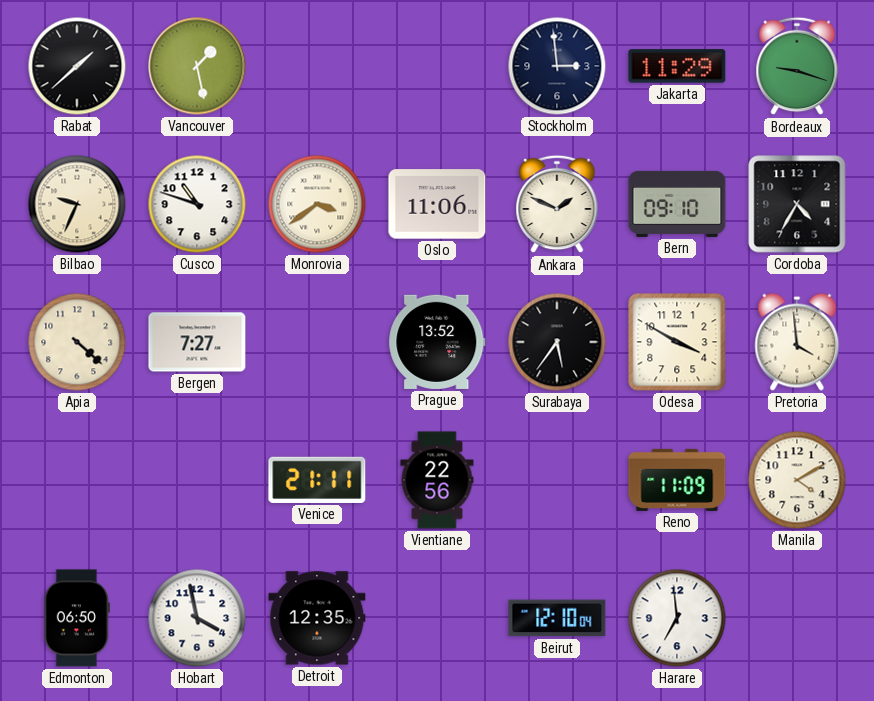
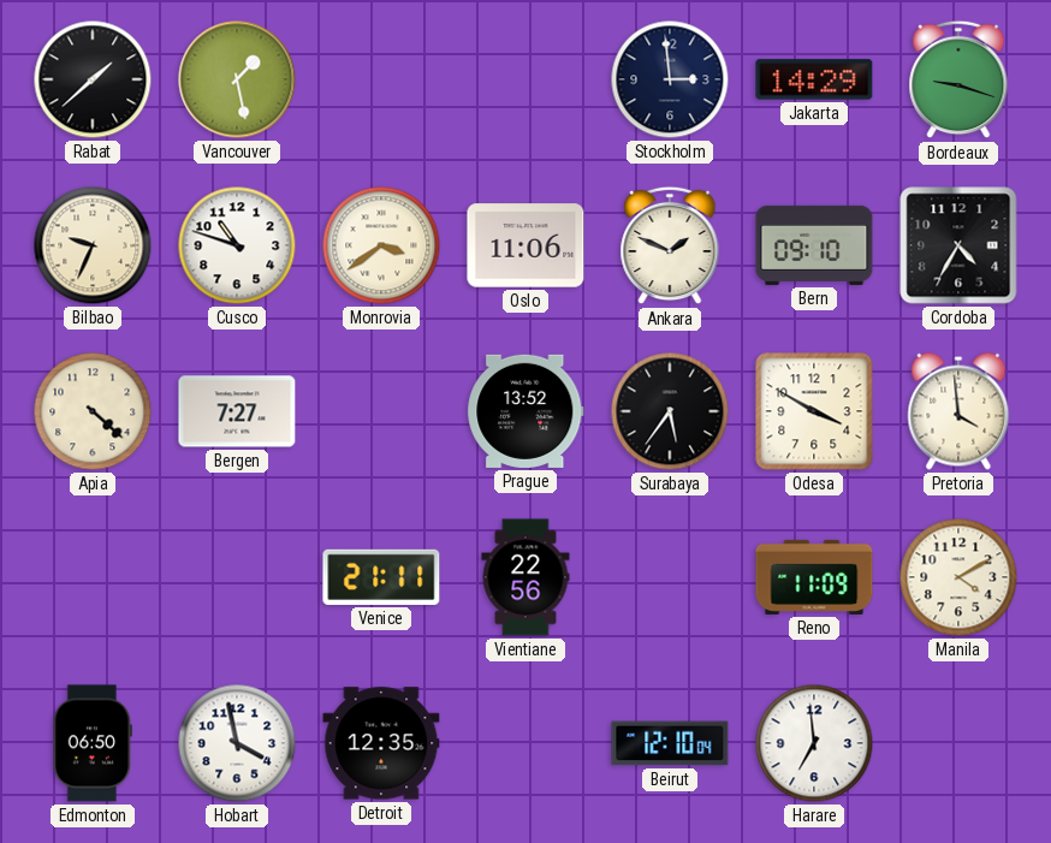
Jakarta: 11:29 -> 14:29
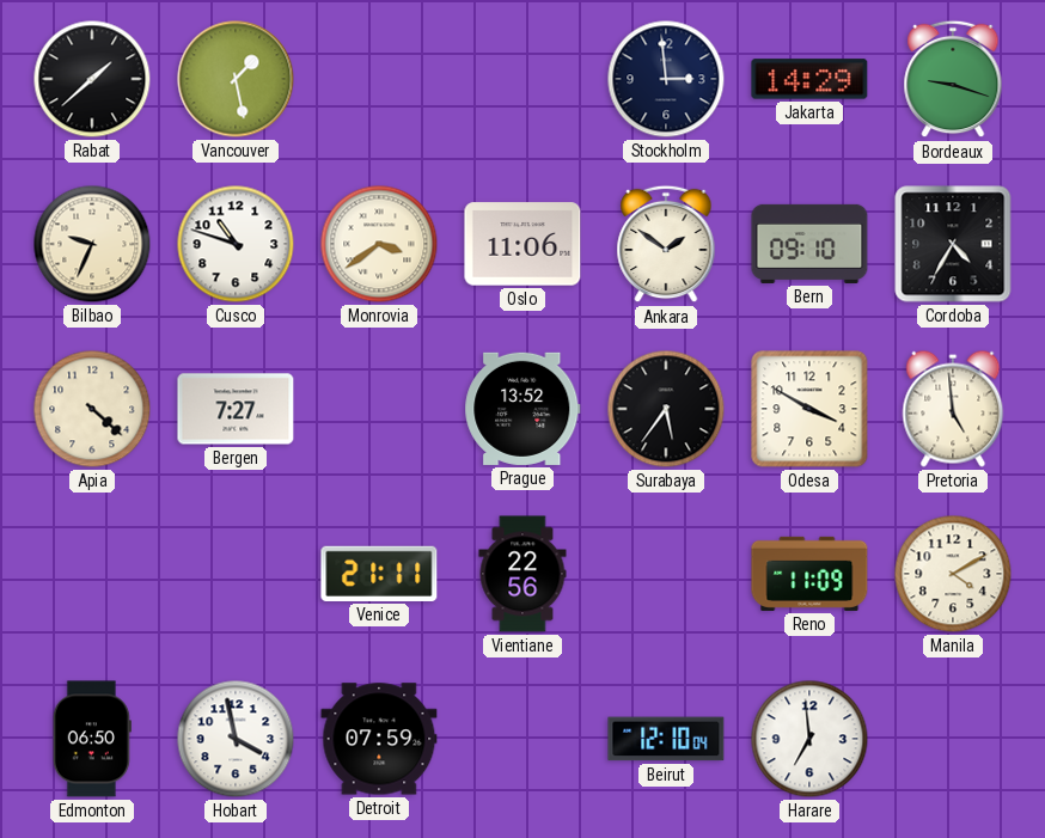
Ankara: 1:49 -> 1:51
Pretoria: 3:59 -> 4:59
Detroit: 12:35 -> 07:59
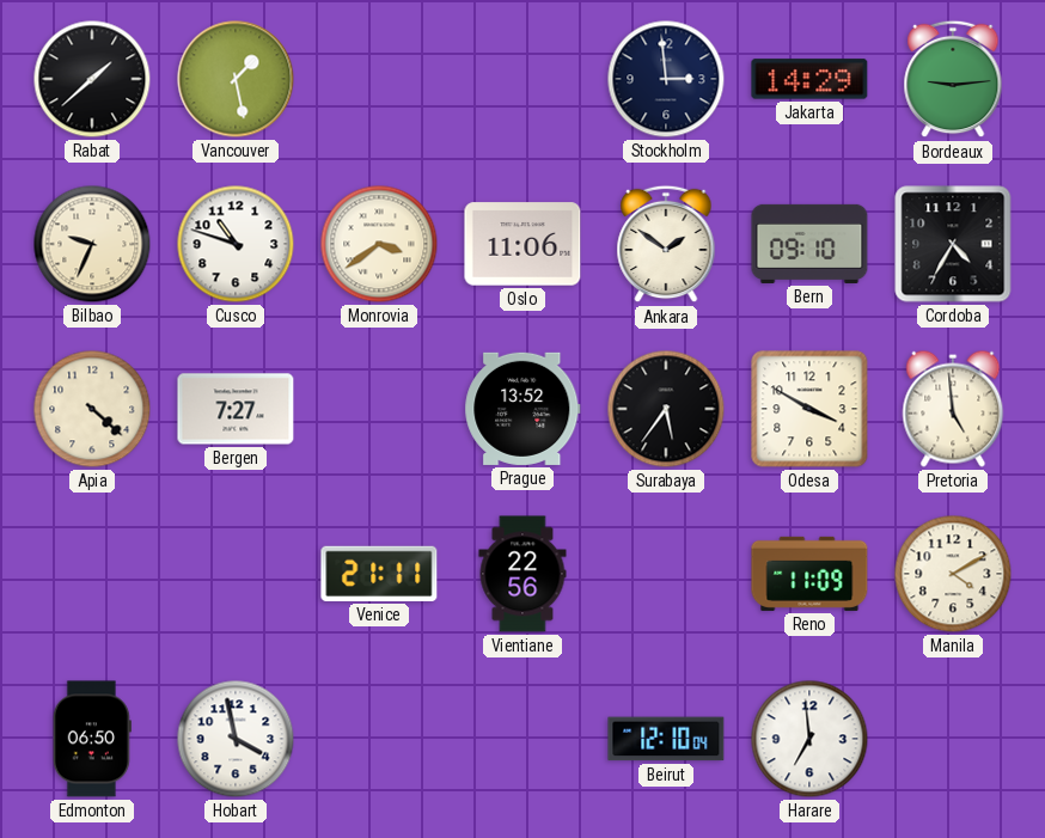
Bordeaux: 9:18 -> 9:14
Detroit: 07:59 -> none
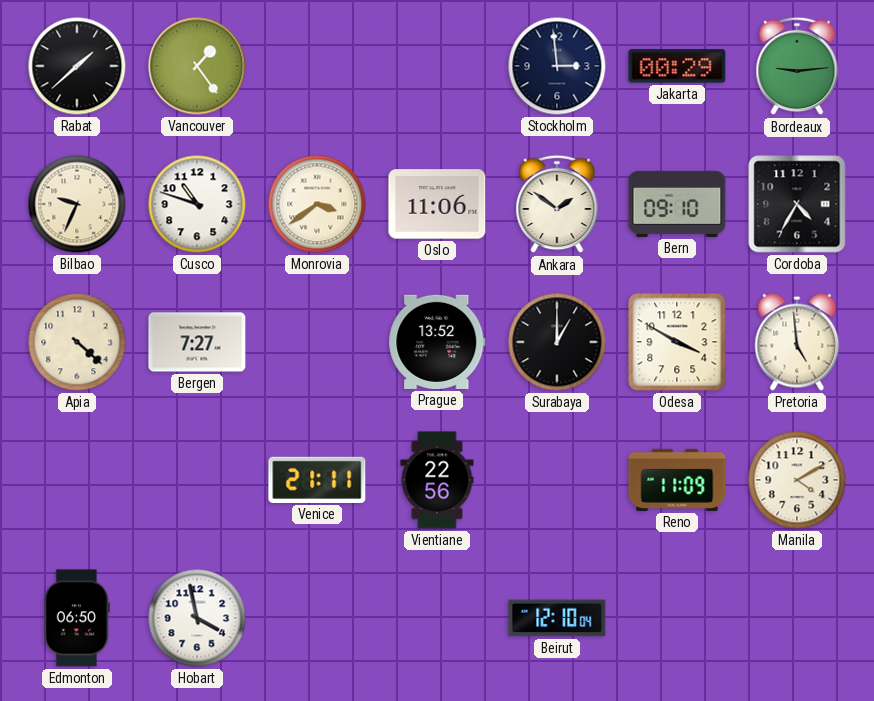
Vancouver: 1:28 -> 1:24
Jakarta: 14:29 -> 00:29
Surabaya: 5:36 -> 1:00
Harare: 6:59 -> none
